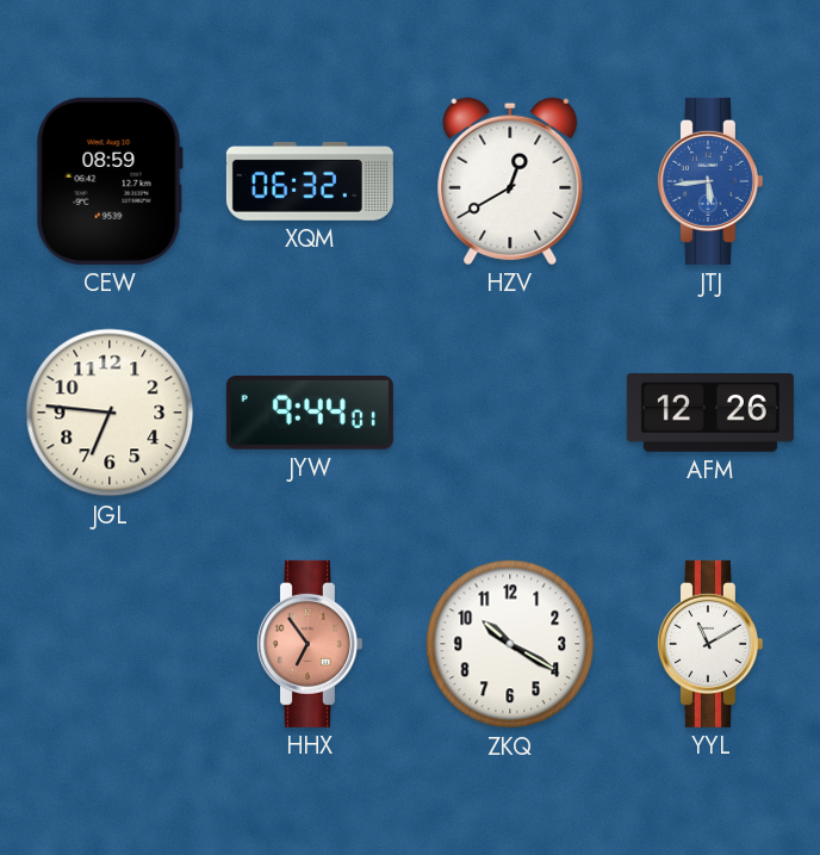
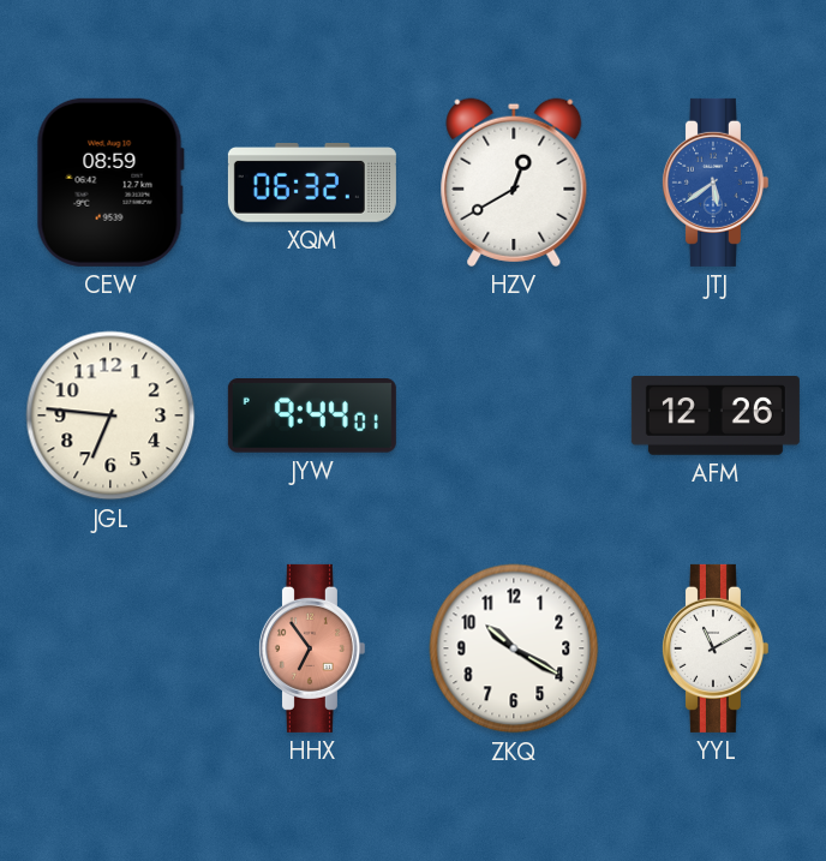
JTJ: 5:44 -> 5:39
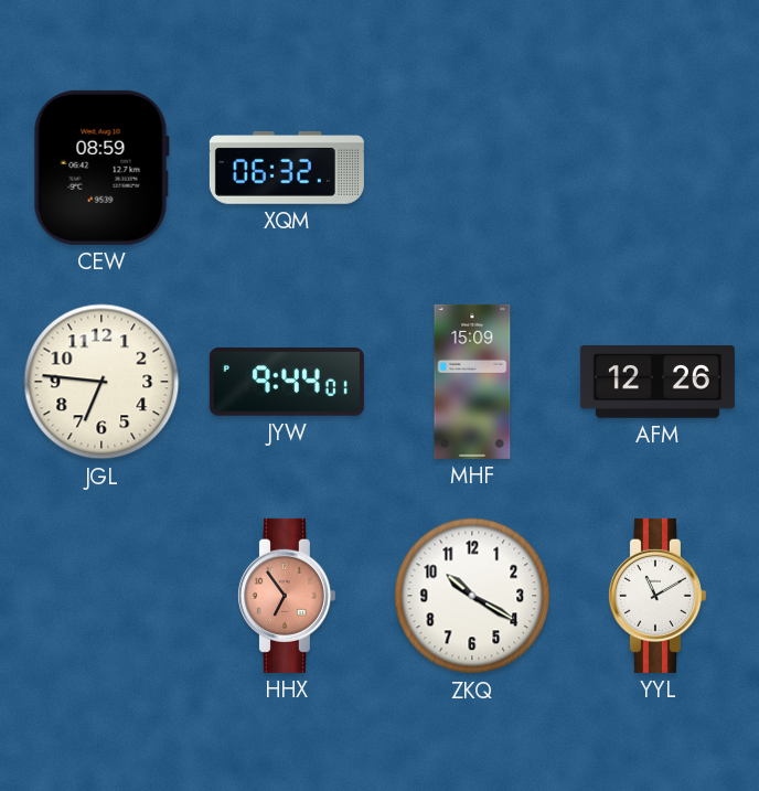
HZV: 12:40 -> none
JTJ: 5:39 -> none
MHF: none -> 15:09
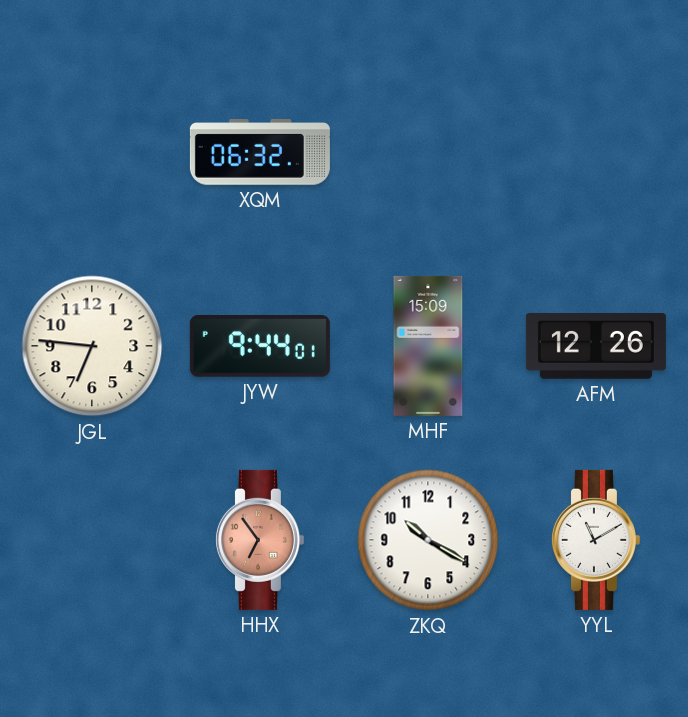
CEW: 08:59 -> none
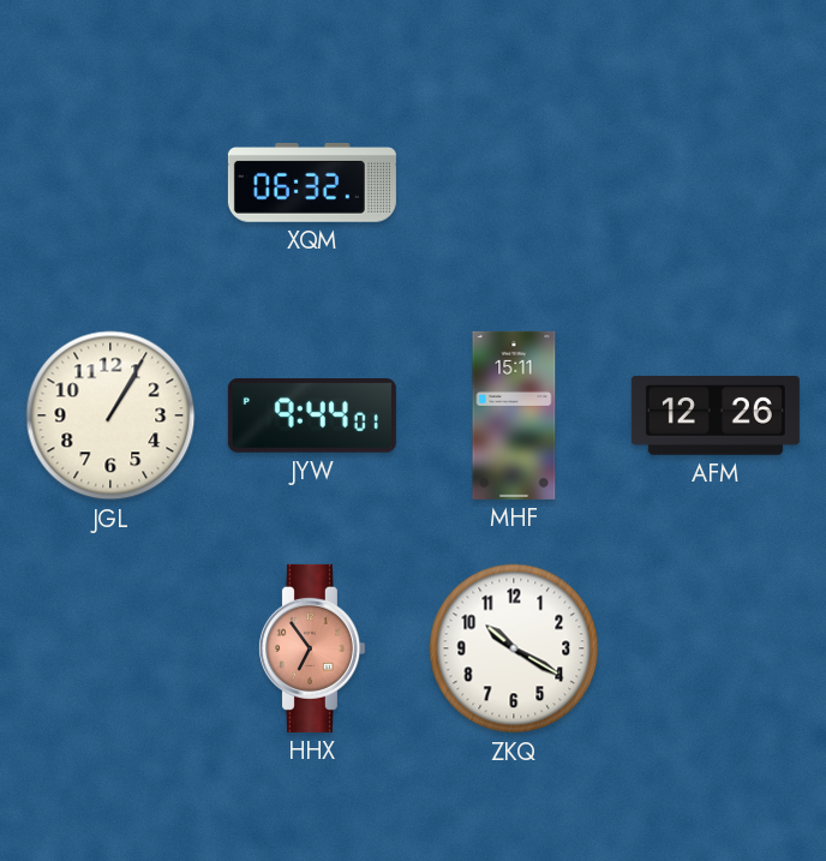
JGL: 6:46 -> 1:05
MHF: 15:09 -> 15:11
YYL: 11:10 -> none
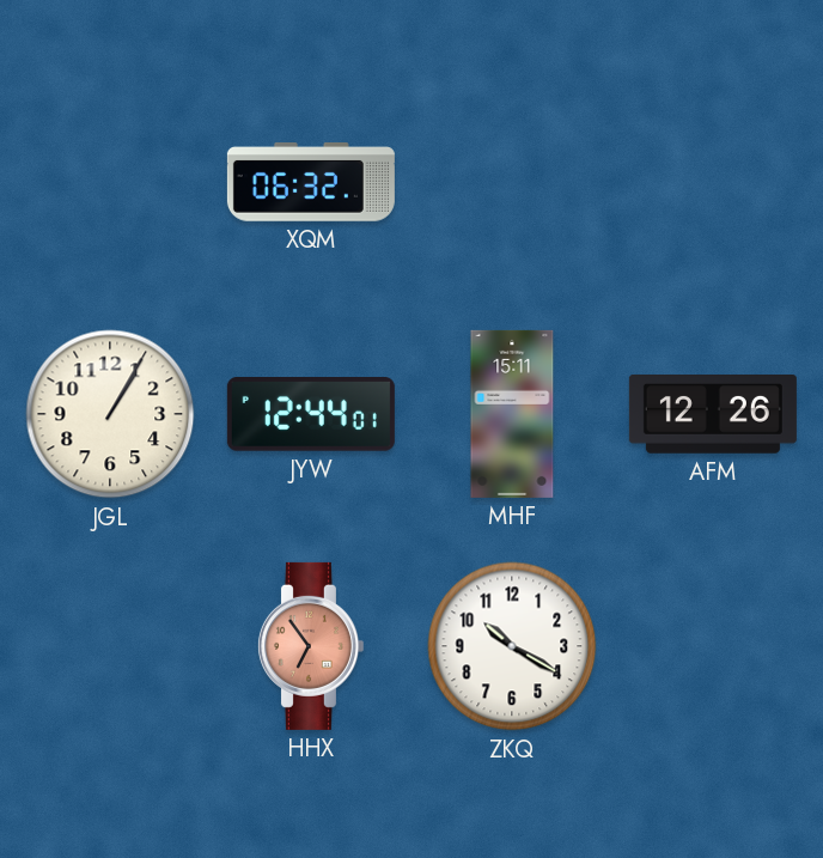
JYW: 9:44 -> 12:44
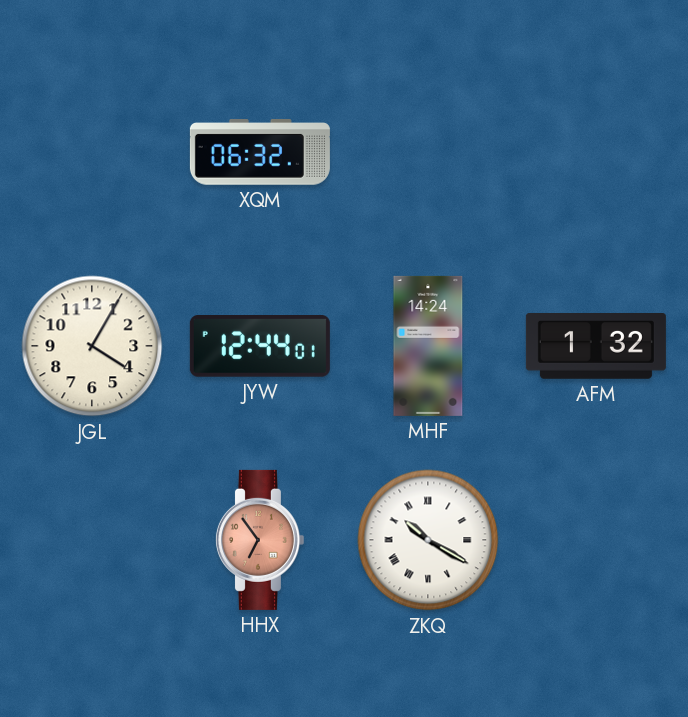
JGL: 1:05 -> 4:05
MHF: 15:11 -> 14:24
AFM: 12:26 -> 1:32
ZKQ numerals: Arabic -> Roman
